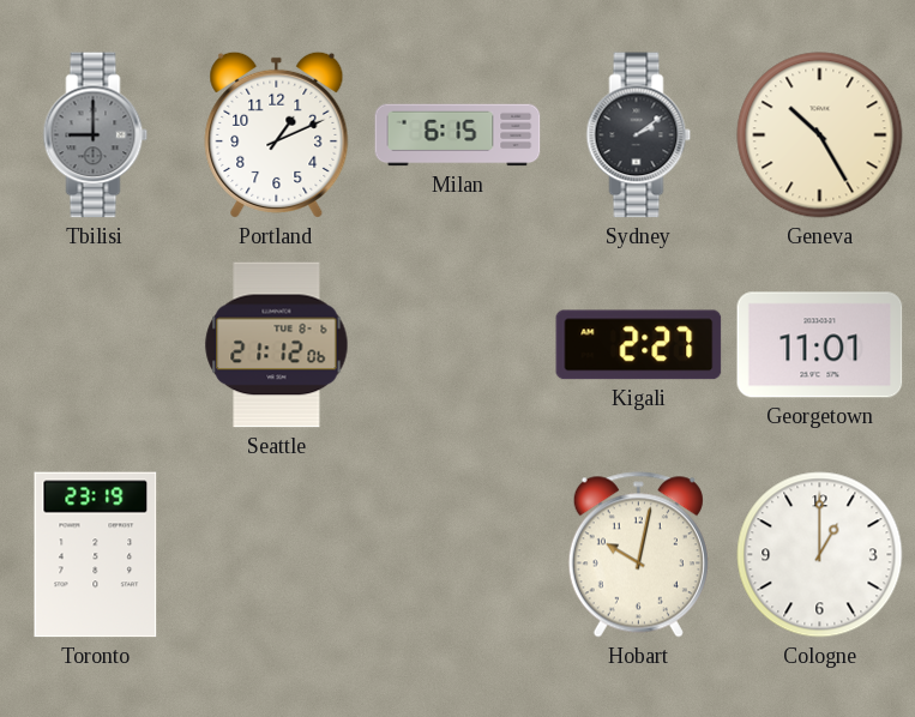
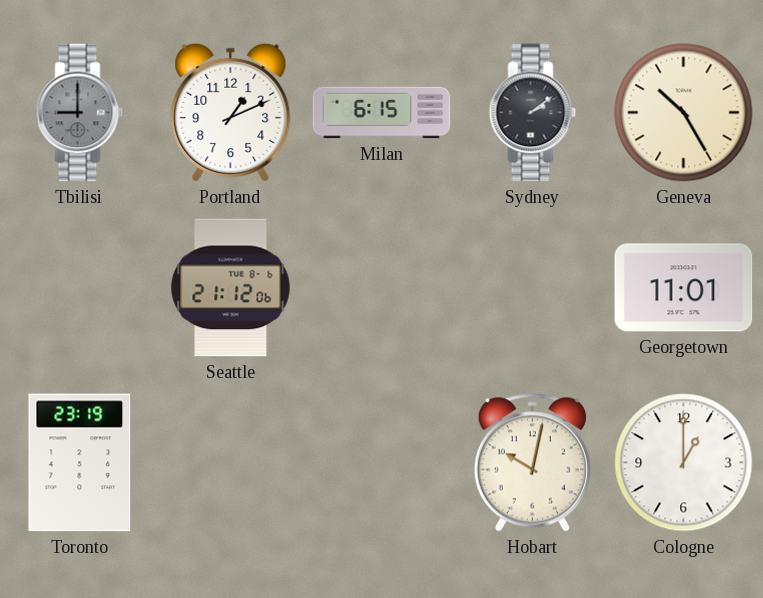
Kigali: 2:27 -> none
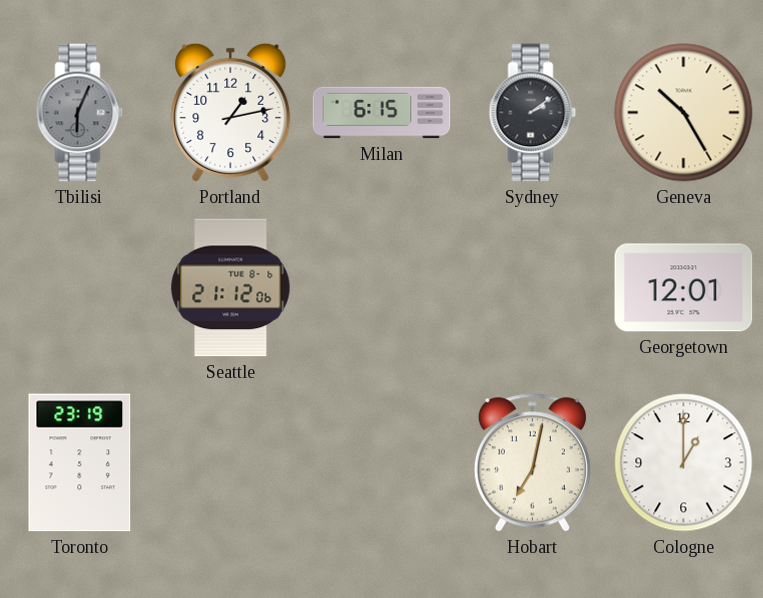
Tbilisi: 9:00 -> 6:04
Portland: 1:11 -> 1:13
Georgetown: 11:01 -> 12:01
Hobart: 10:02 -> 7:02
